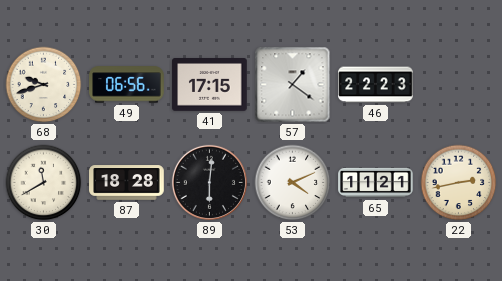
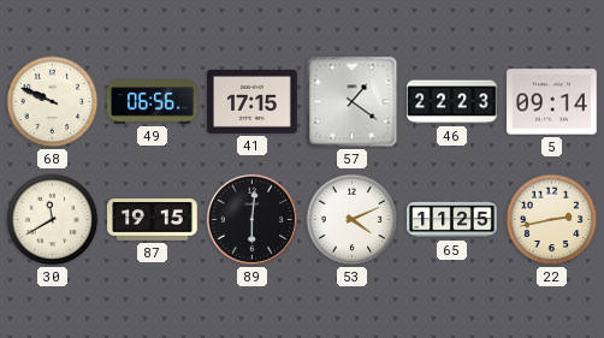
68: 9:42 -> 9:49
5: none -> 09:14
87: 18:28 -> 19:15
65: 11:21 -> 11:25
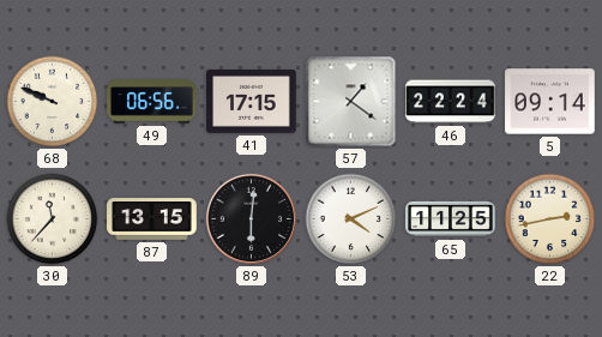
46: 22:23 -> 22:24
30: 11:40 -> 11:37
87: 19:15 -> 13:15
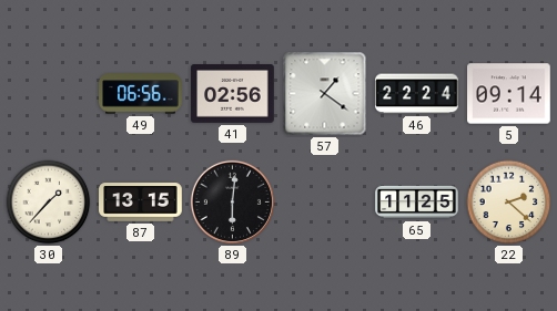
68: 9:49 -> none
41: 17:15 -> 02:56
30: 11:37 -> 1:37
53: 4:11 -> none
22: 2:43 -> 2:22
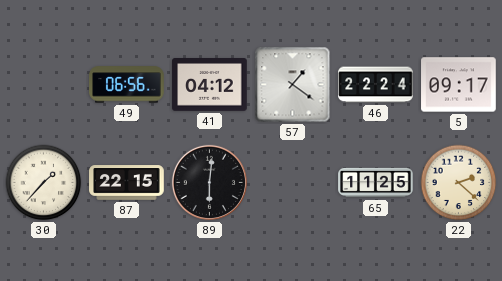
41: 02:56 -> 04:12
5: 09:14 -> 09:17
87: 13:15 -> 22:15
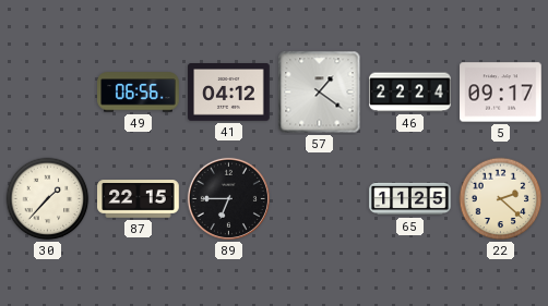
89: 6:01 -> 6:45
